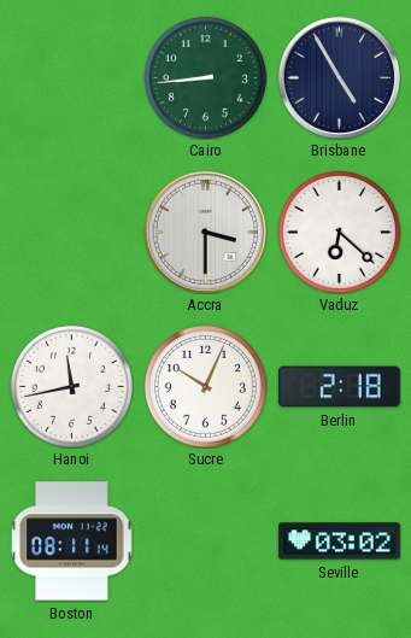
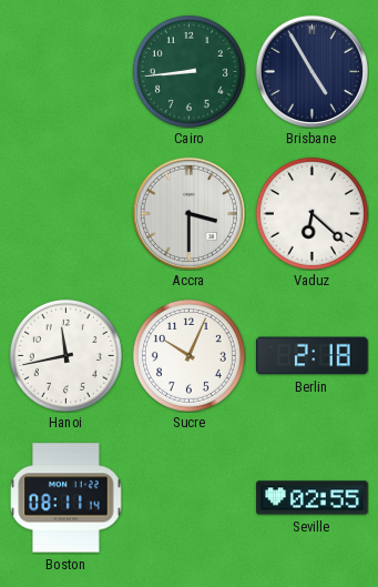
Seville: 03:02 -> 02:55
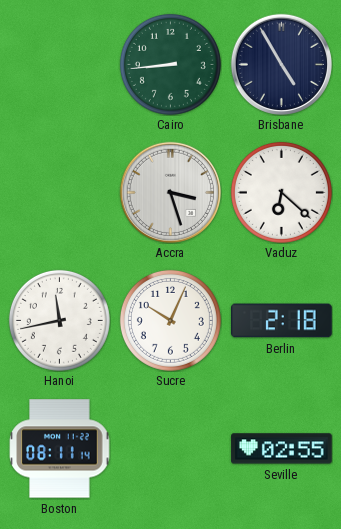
Accra: 3:30 -> 3:27
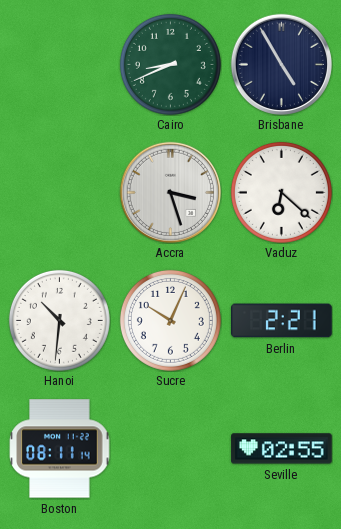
Cairo: 8:44 -> 8:41
Hanoi: 11:43 -> 10:31
Berlin: 2:18 -> 2:21
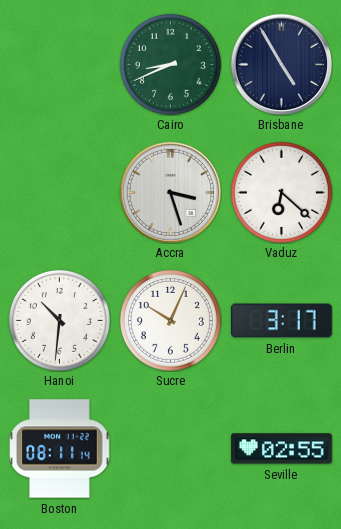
Berlin: 2:21 -> 3:17
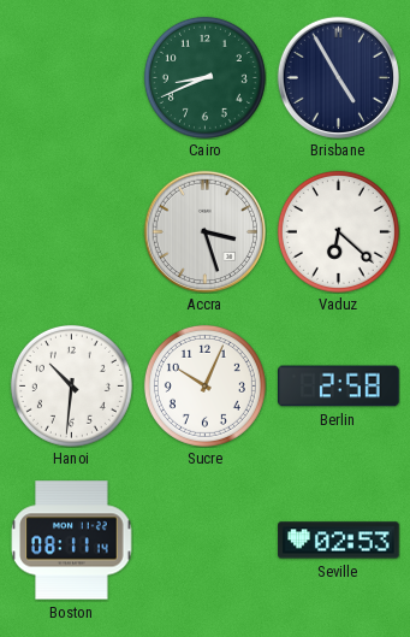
Berlin: 3:17 -> 2:58
Seville: 02:55 -> 02:53
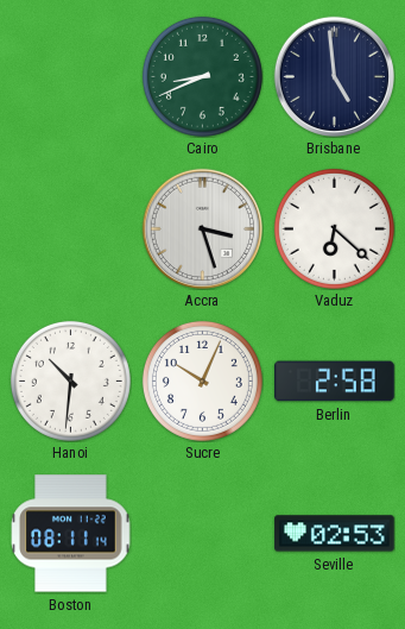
Brisbane: 4:55 -> 4:59
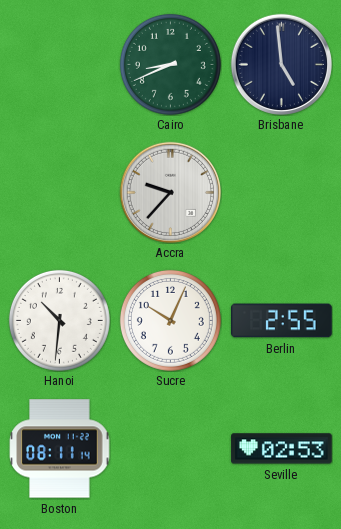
Accra: 3:27 -> 9:37
Vaduz: 6:22 -> none
Berlin: 2:58 -> 2:55
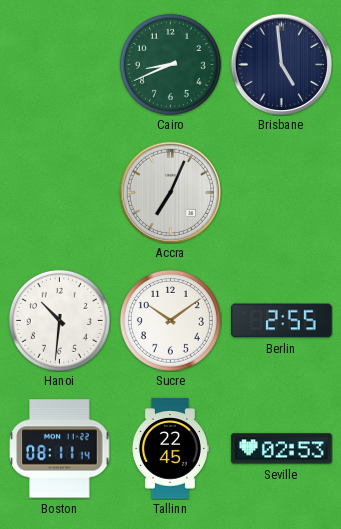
Accra: 9:37 -> 7:04
Sucre: 10:04 -> 10:09
Tallinn: none -> 22:45
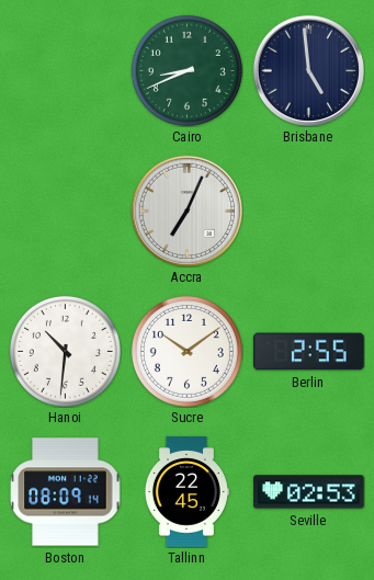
Boston: 08:11 -> 08:09
